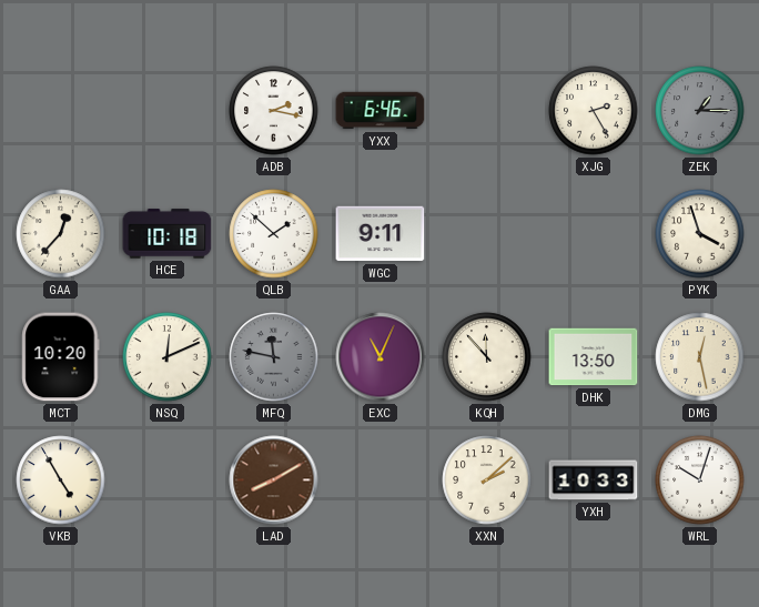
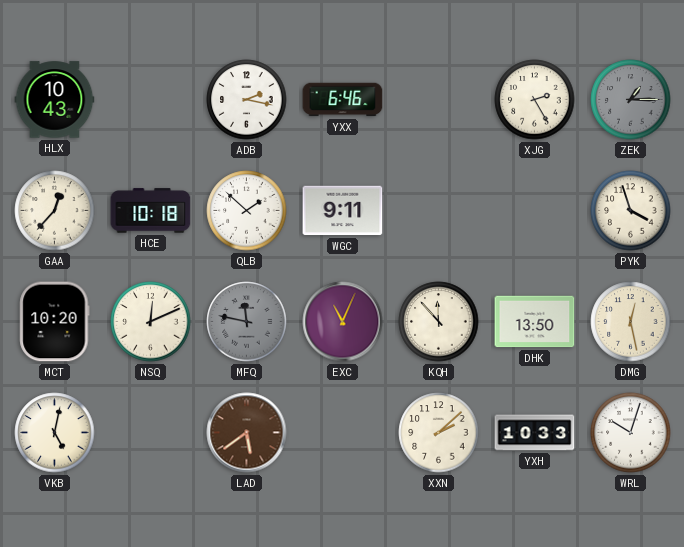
HLX: none -> 10:43
VKB: 4:55 -> 5:02
LAD: 8:10 -> 5:39
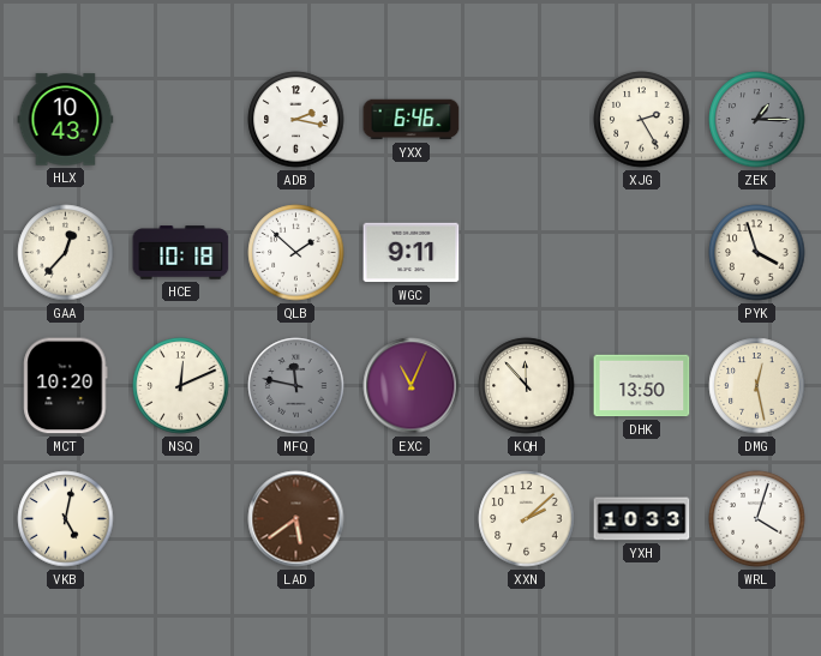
WRL: 10:03 -> 4:03
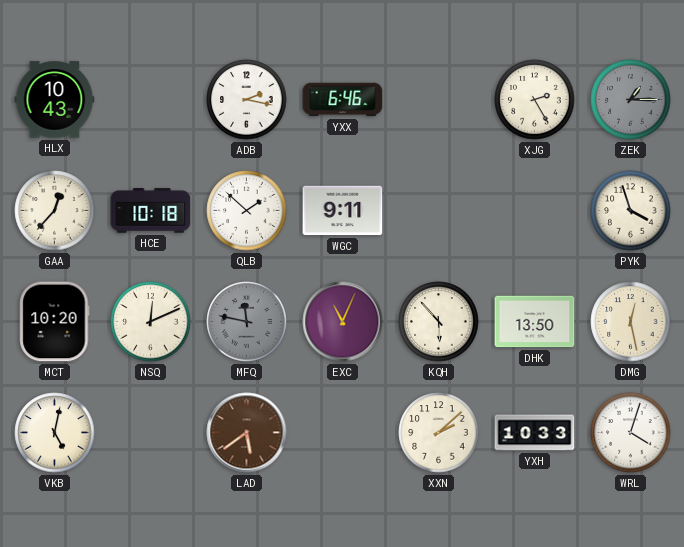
KQH: 11:53 -> 5:53
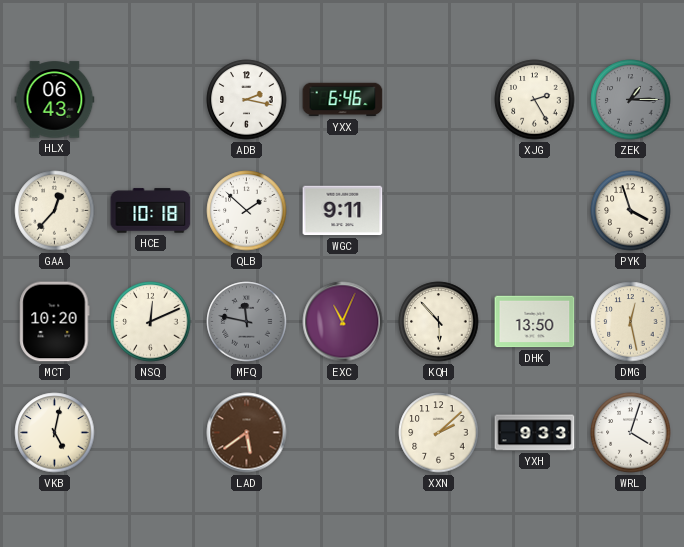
HLX: 10:43 -> 06:43
YXH: 10:33 -> 9:33
